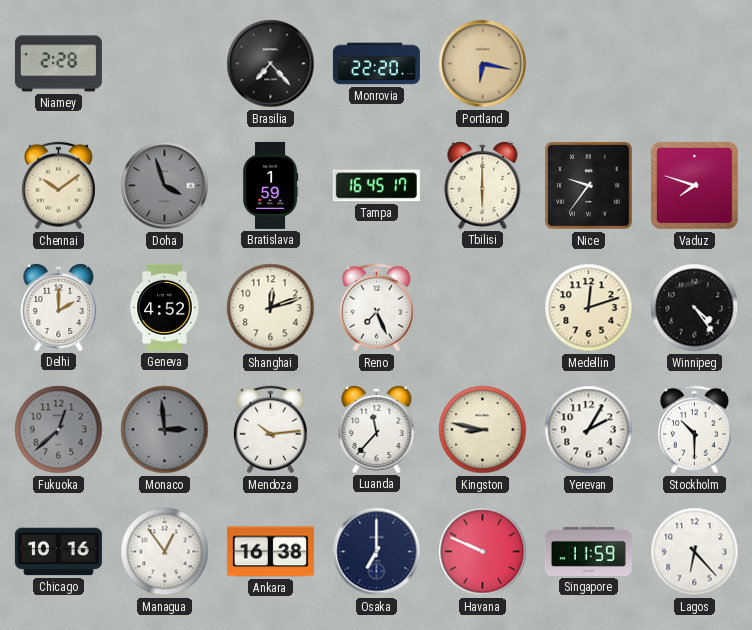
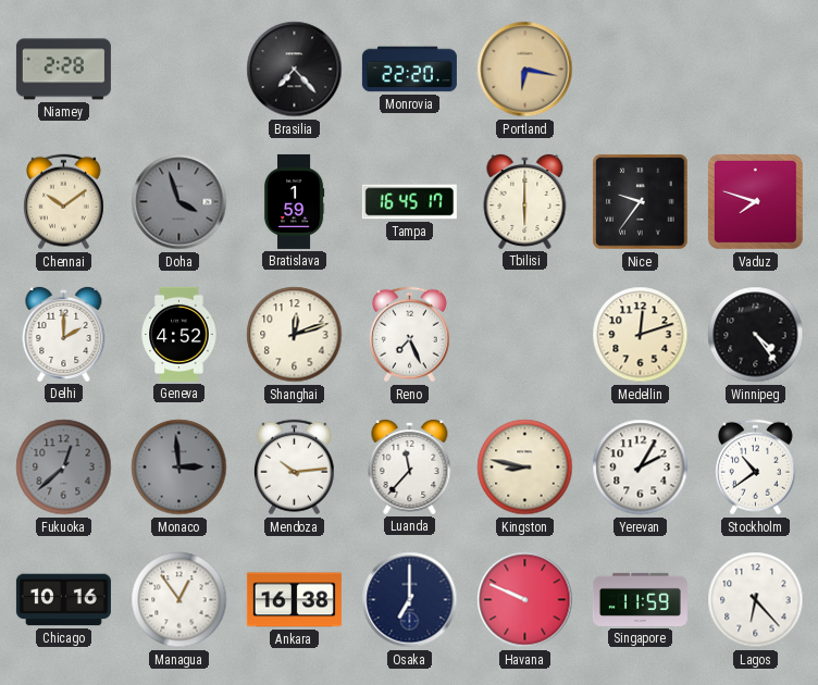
Stockholm: 10:30 -> 10:39
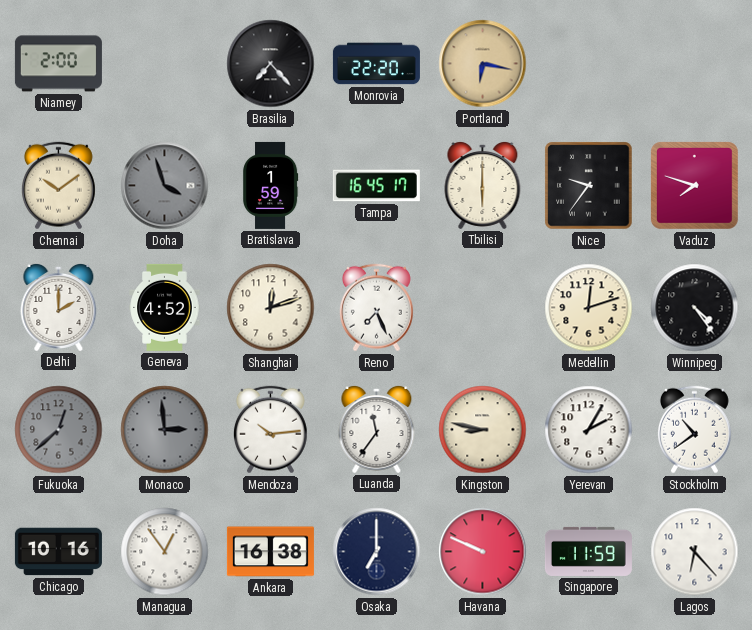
Niamey: 2:28 -> 2:00
Luanda: 11:37 -> 11:36
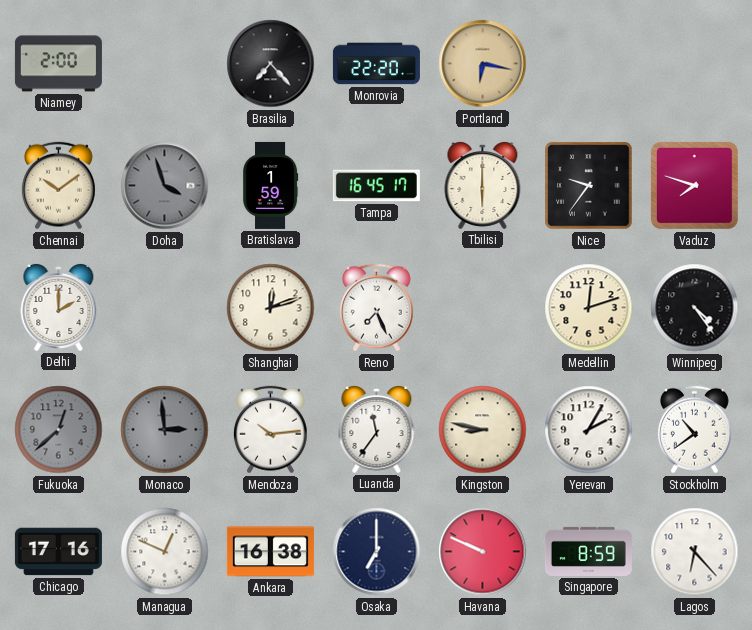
Geneva: 4:52 -> none
Chicago: 10:16 -> 17:16
Managua: 12:54 -> 12:49
Singapore: 11:59 -> 8:59
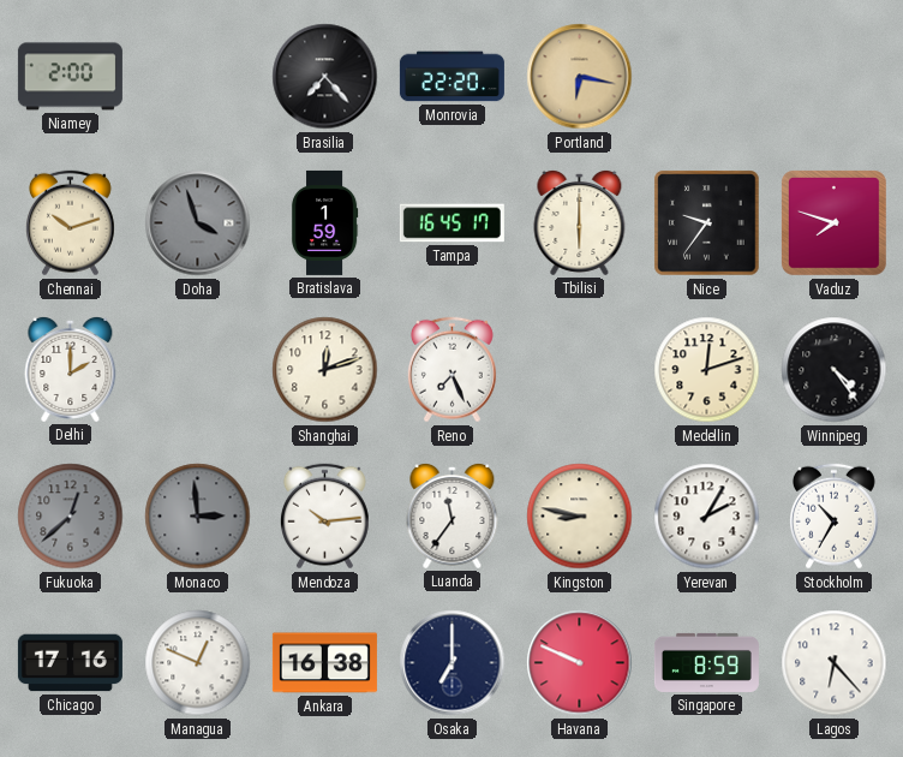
Chennai: 10:09 -> 10:12
Stockholm: 10:39 -> 10:35
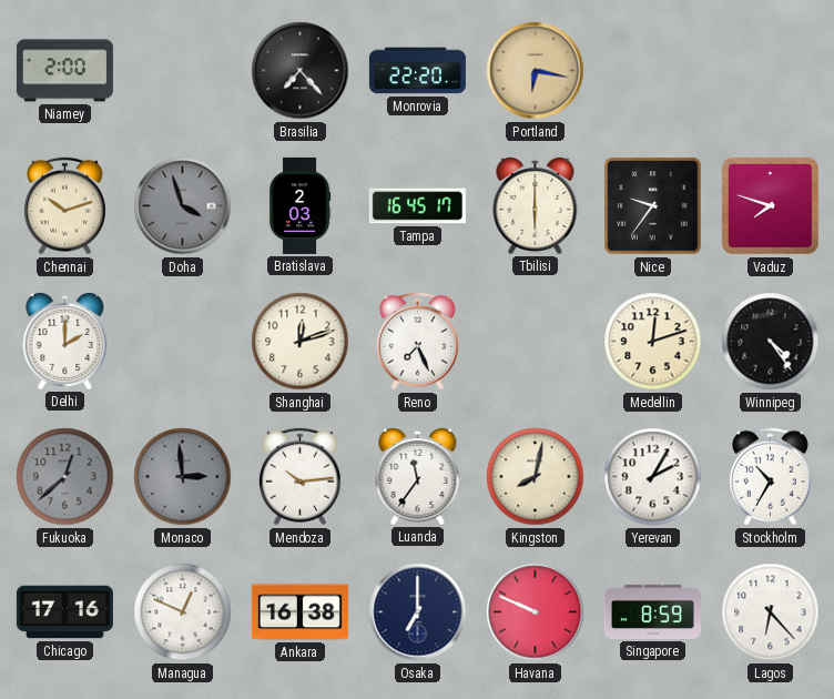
Bratislava: 1:59 -> 2:03
Kingston: 8:47 -> 8:02
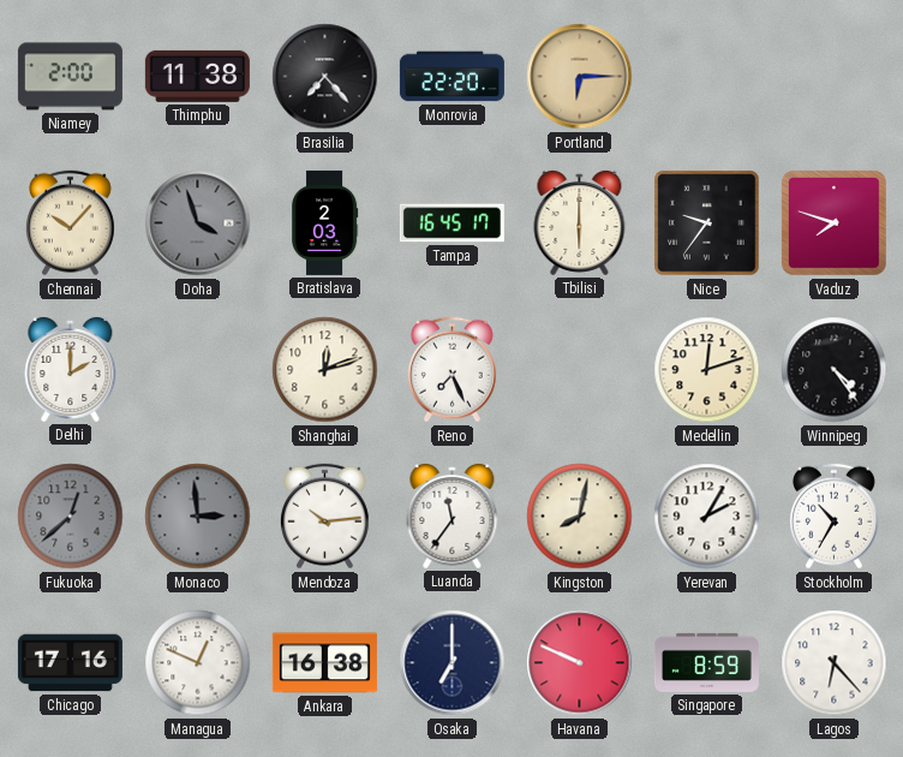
Thimphu: none -> 11:38
Portland: 6:17 -> 6:15
Chennai: 10:12 -> 10:07
